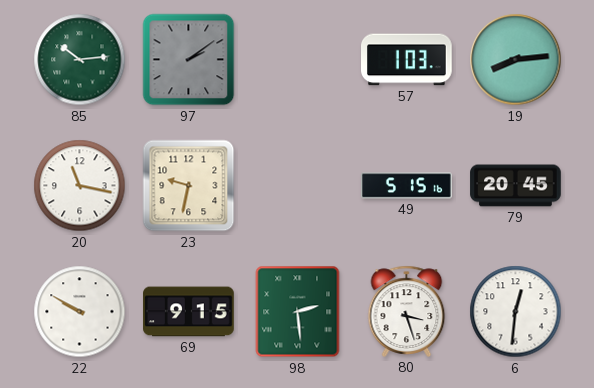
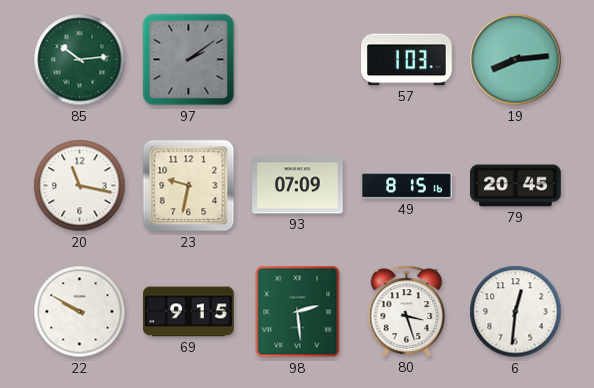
93: none -> 07:09
49: 5:15 -> 8:15
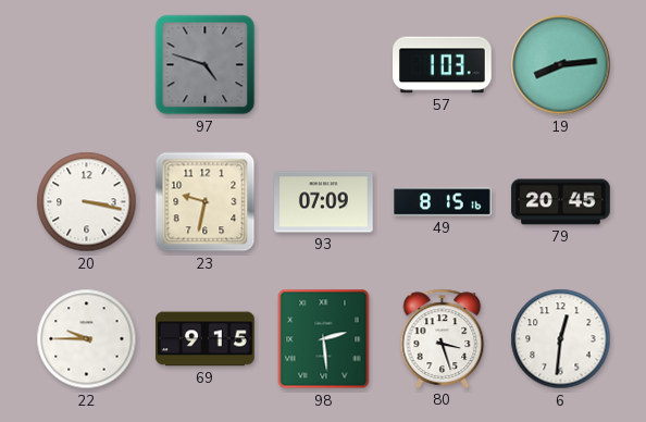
85: 10:14 -> none
97: 2:09 -> 4:48
20: 11:17 -> 3:17
22: 9:50 -> 9:45
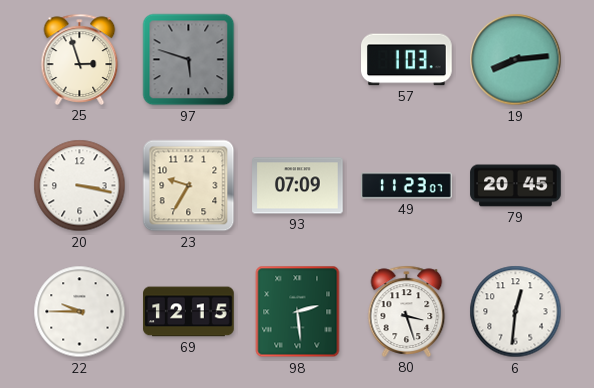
25: none -> 2:57
97: 4:48 -> 5:48
23: 9:32 -> 9:35
49: 8:15 -> 11:23
69: 9:15 -> 12:15
